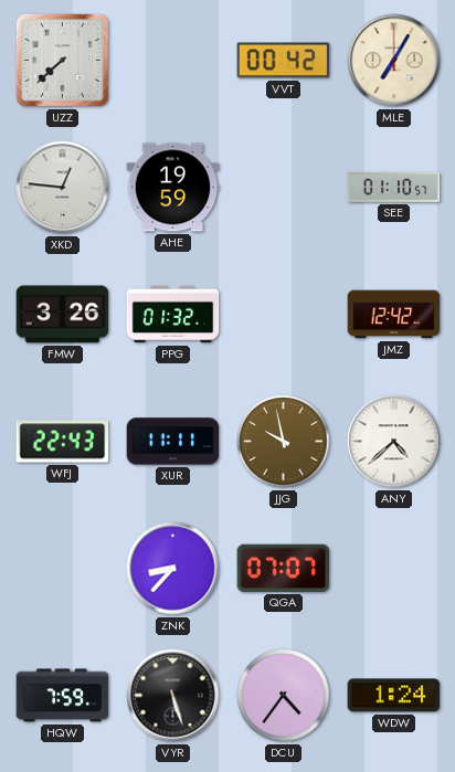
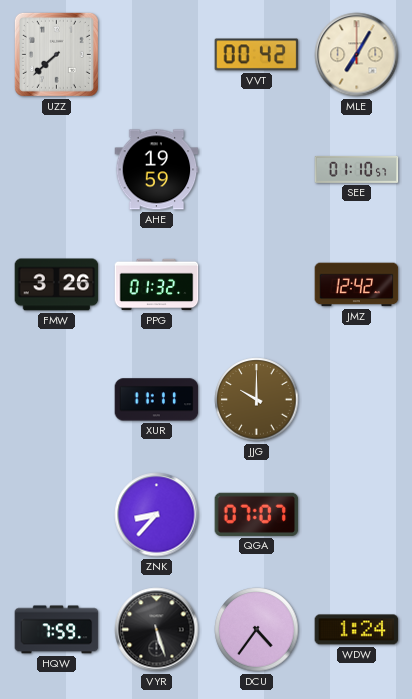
XKD: 12:46 -> none
WFJ: 22:43 -> none
JJG: 9:58 -> 10:00
ANY: 4:38 -> none
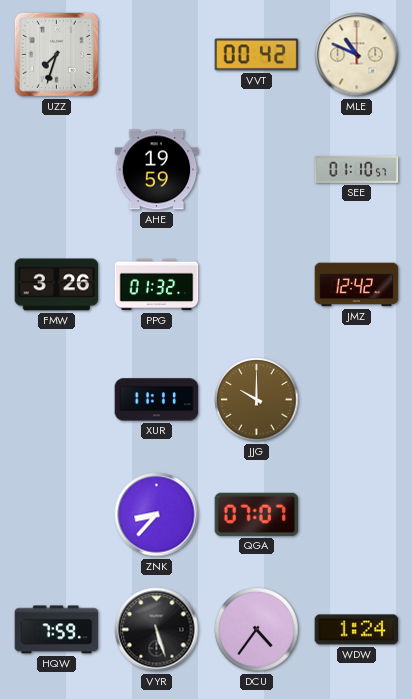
UZZ: 7:38 -> 7:33
MLE: 7:05 -> 10:49
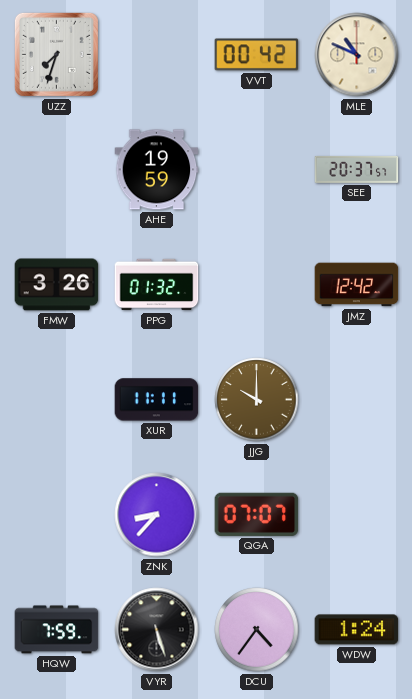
SEE: 01:10 -> 20:37
